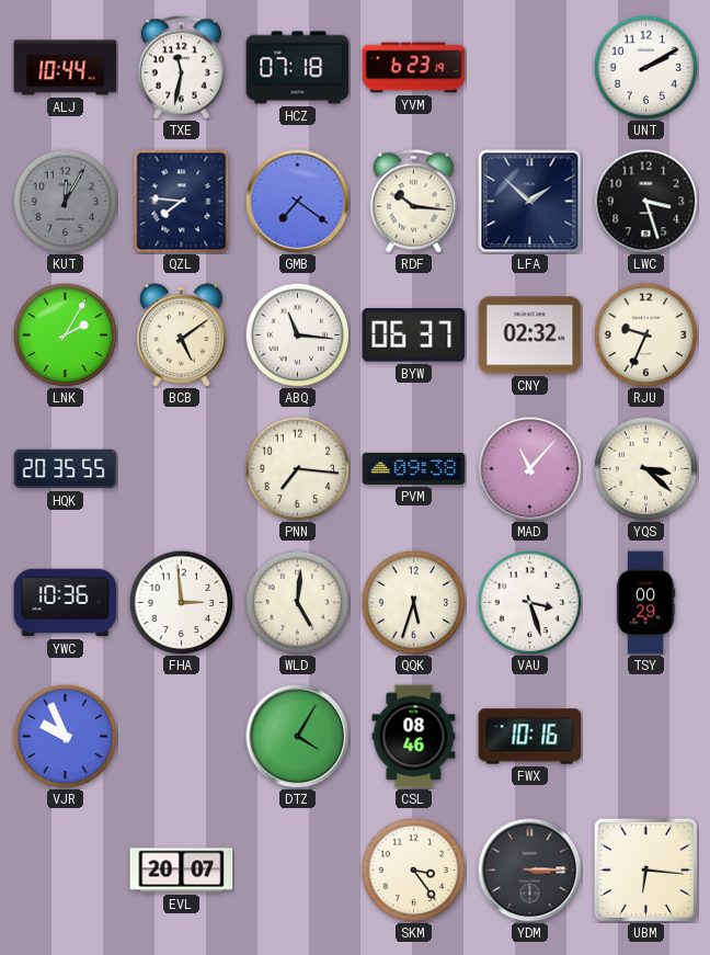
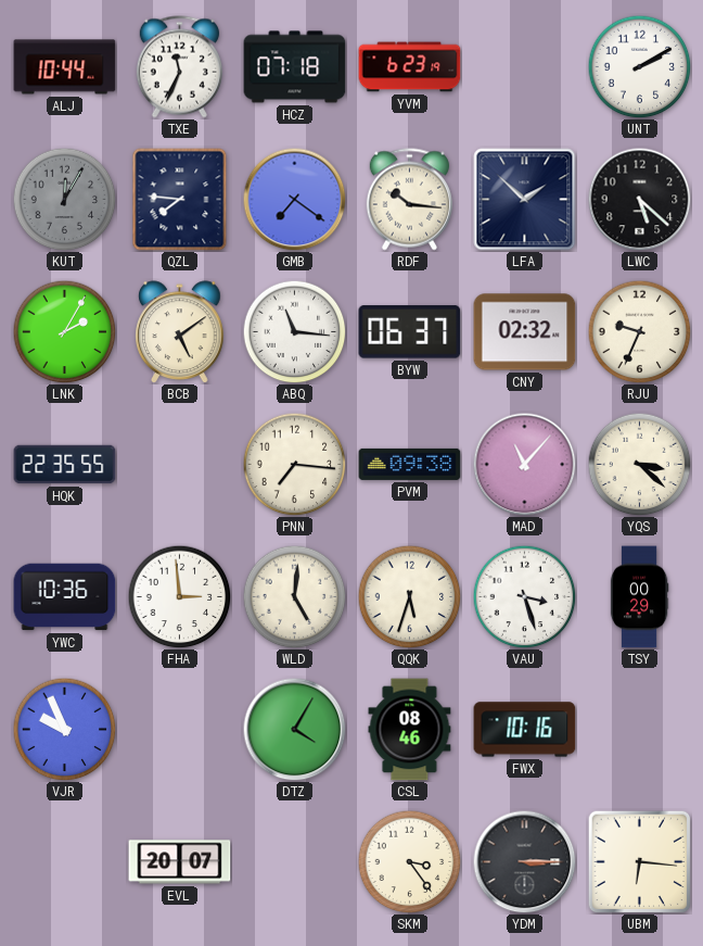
TXE: 11:32 -> 11:34
LWC: 3:27 -> 5:22
HQK: 20:35 -> 22:35
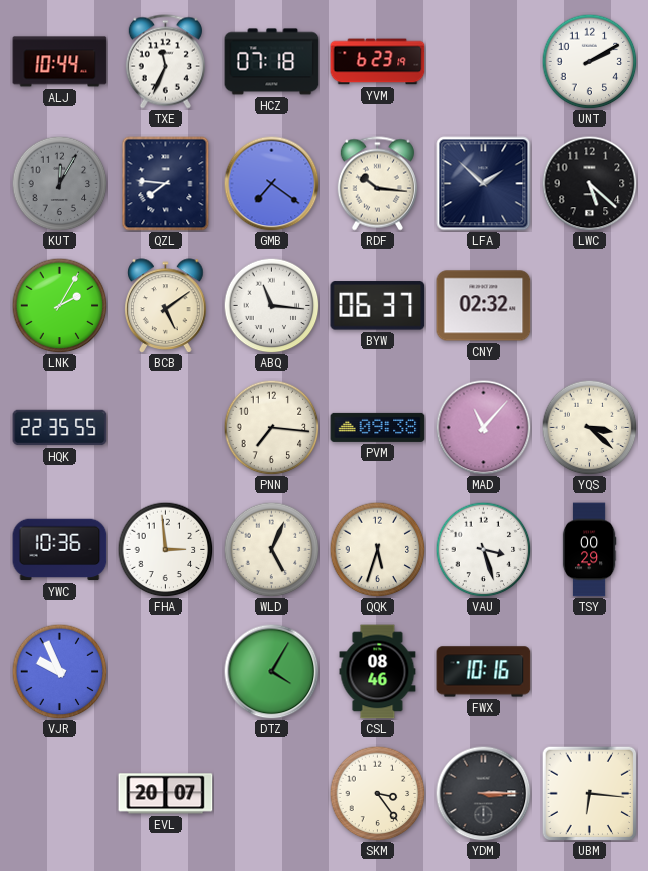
RJU: 9:34 -> none
WLD: 5:01 -> 5:04
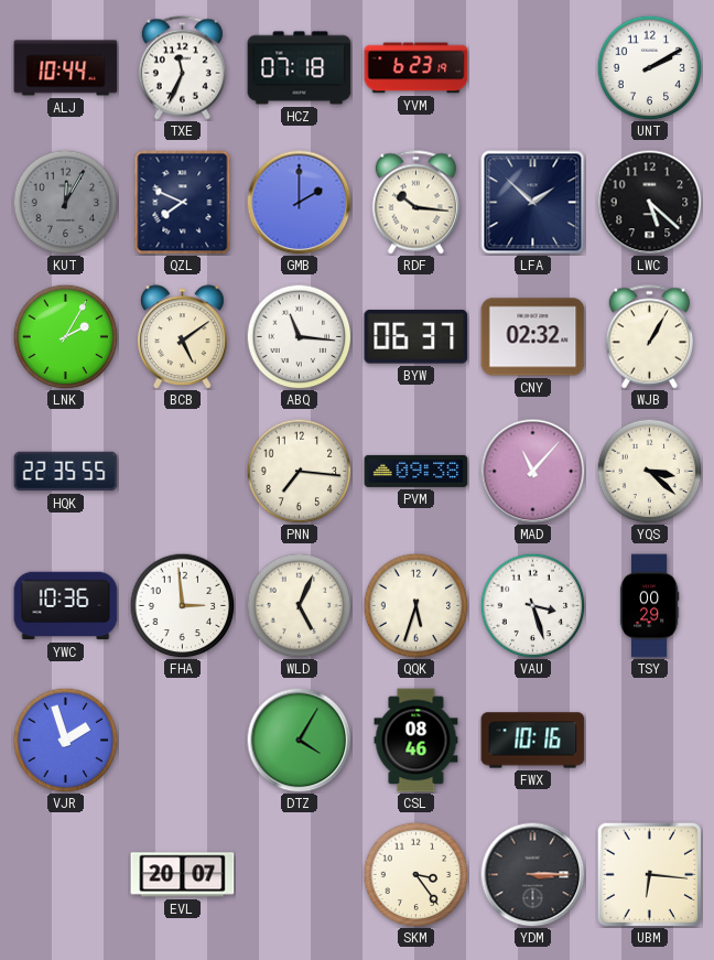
QZL: 7:46 -> 7:49
GMB: 7:21 -> 2:00
WJB: none -> 1:05
VJR: 9:56 -> 1:57
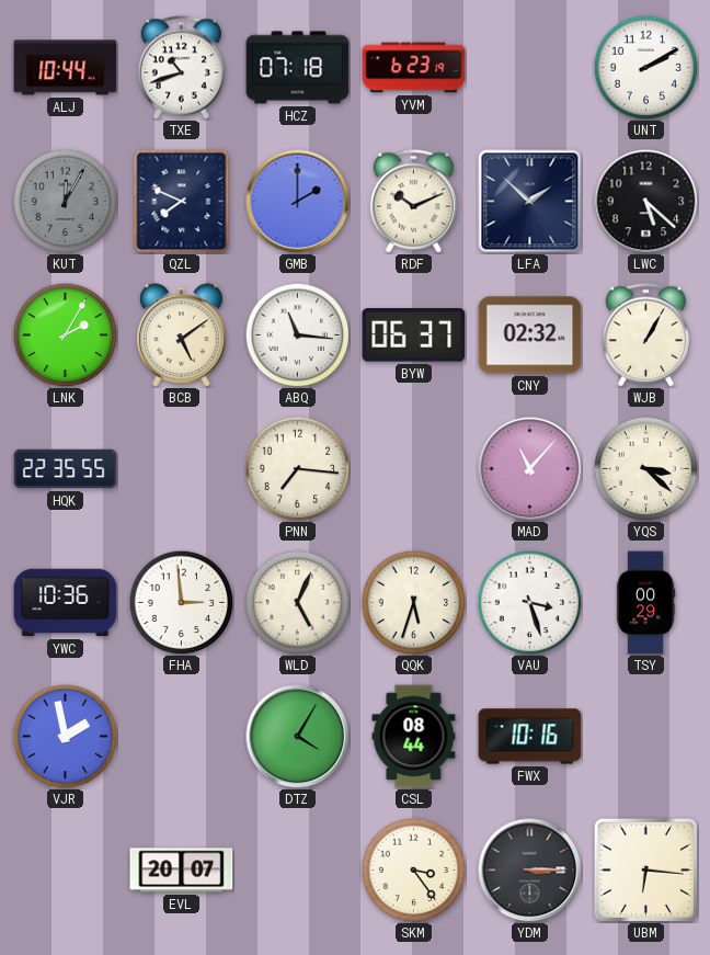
TXE: 11:34 -> 10:42
RDF: 10:16 -> 10:11
PVM: 09:38 -> none
VJR: 1:57 -> 1:58
CSL: 08:46 -> 08:44
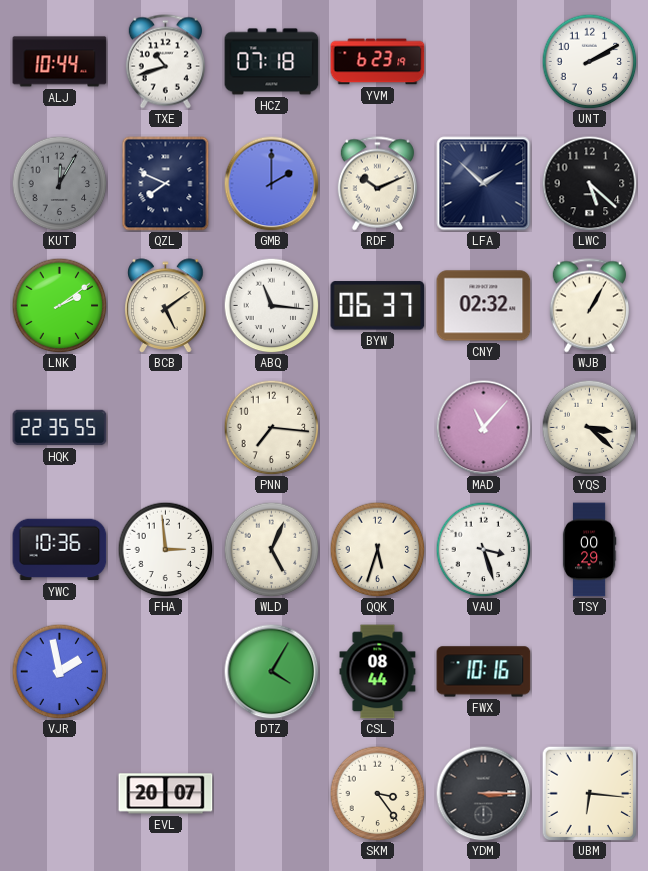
LNK: 2:05 -> 2:09
